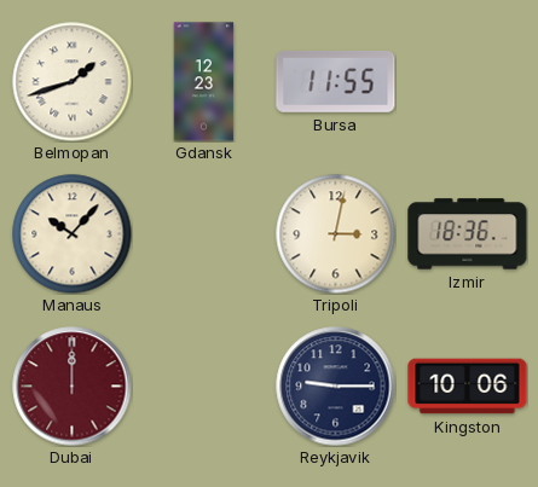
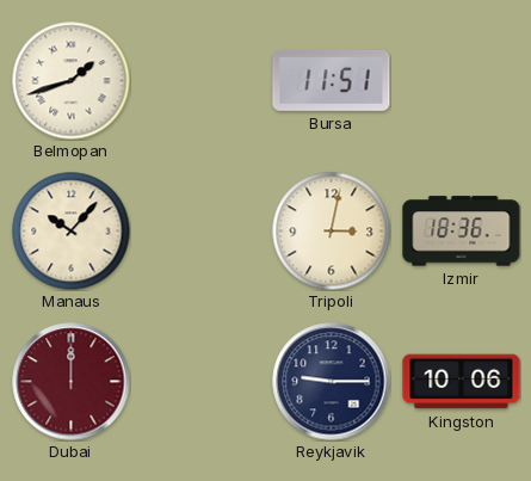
Gdansk: 12:23 -> none
Bursa: 11:55 -> 11:51
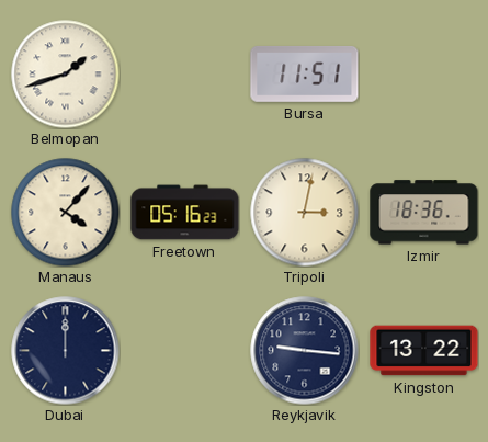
Manaus: 10:07 -> 4:07
Freetown: none -> 05:16
Dubai dial: burgundy -> navy
Reykjavik: 9:15 -> 9:16
Kingston: 10:06 -> 13:22
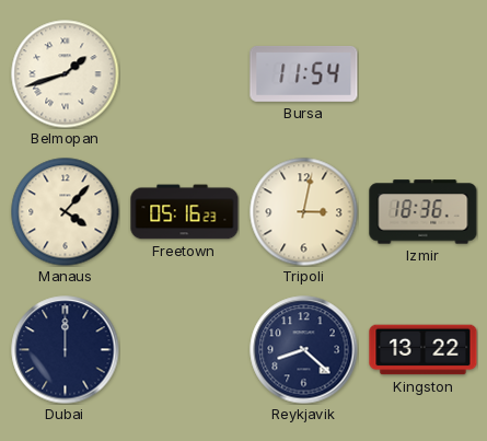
Bursa: 11:51 -> 11:54
Reykjavik: 9:16 -> 8:22
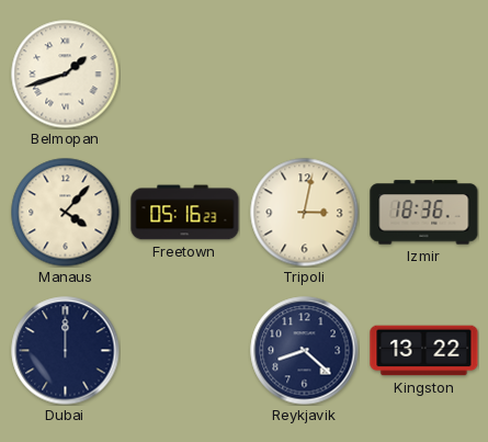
Bursa: 11:54 -> none
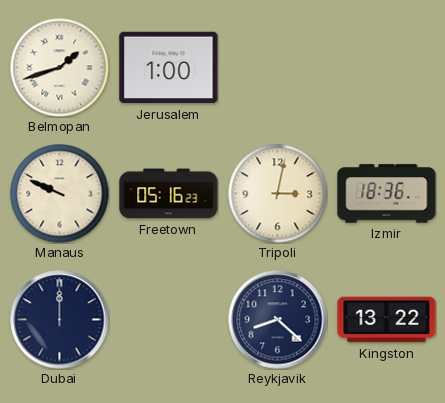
Jerusalem: none -> 1:00
Manaus: 4:07 -> 9:49
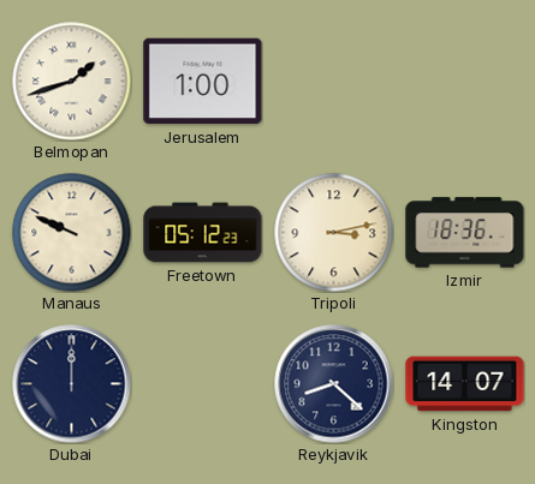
Freetown: 05:16 -> 05:12
Tripoli: 3:02 -> 3:13
Kingston: 13:22 -> 14:07
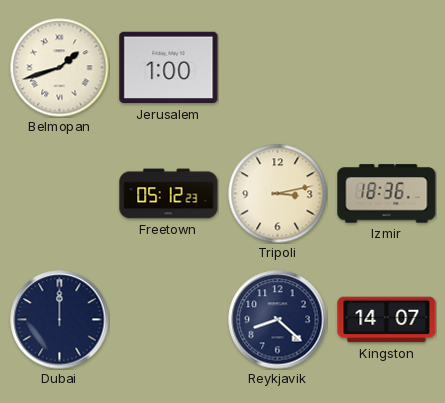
Manaus: 9:49 -> none
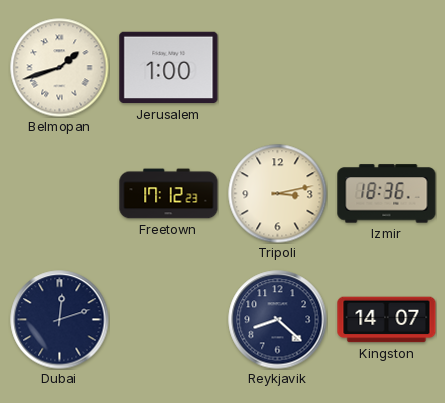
Freetown: 05:12 -> 17:12
Dubai: 12:00 -> 12:12
